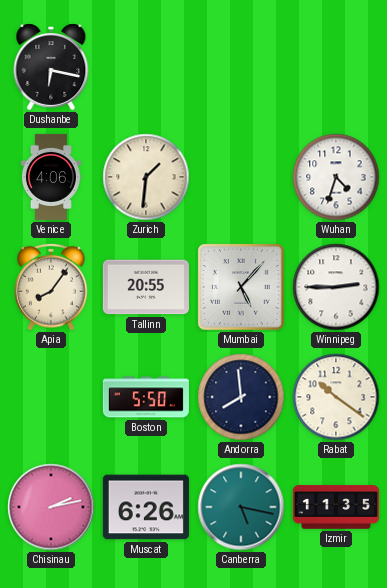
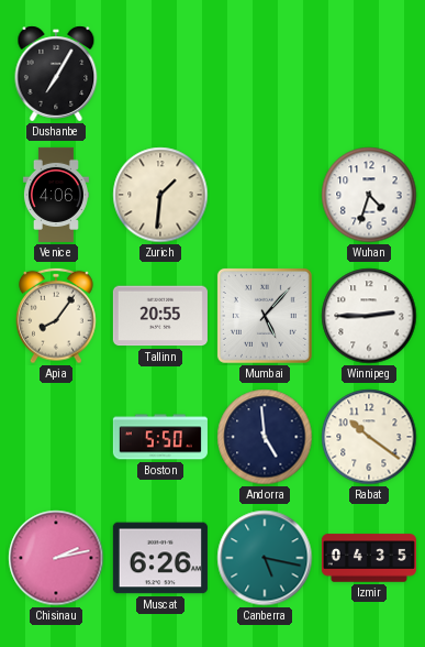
Dushanbe: 6:17 -> 7:05
Andorra: 7:59 -> 4:59
Izmir: 11:35 -> 04:35
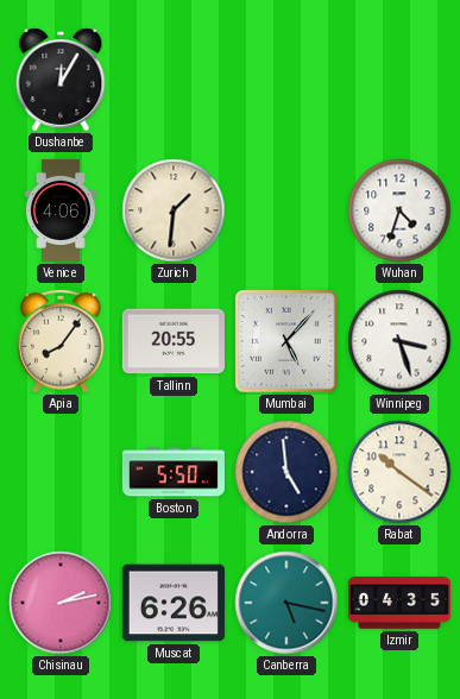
Dushanbe: 7:05 -> 12:05
Winnipeg: 2:45 -> 3:27
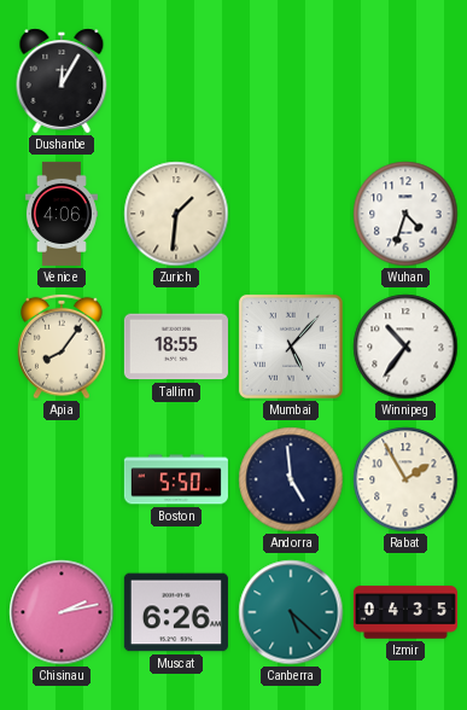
Tallinn: 20:55 -> 18:55
Winnipeg: 3:27 -> 10:36
Rabat: 10:21 -> 1:55
Canberra: 5:17 -> 5:22
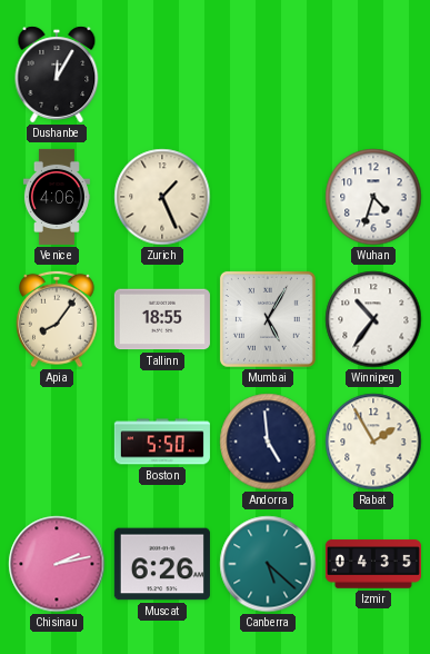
Zurich: 1:31 -> 1:26
Mumbai: 5:07 -> 5:05
